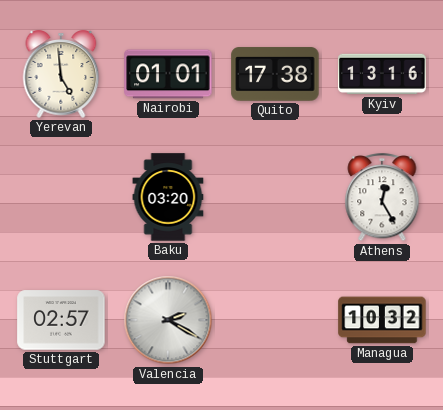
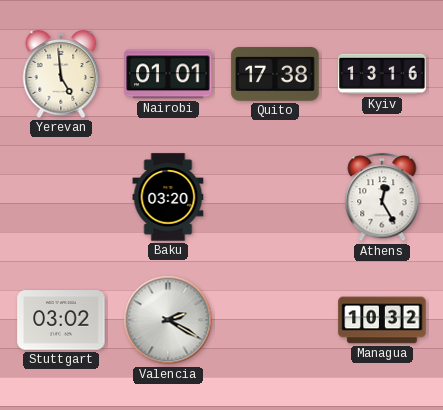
Stuttgart: 02:57 -> 03:02
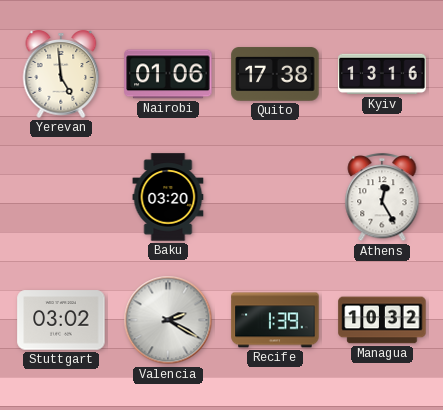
Nairobi: 01:01 -> 01:06
Recife: none -> 1:39
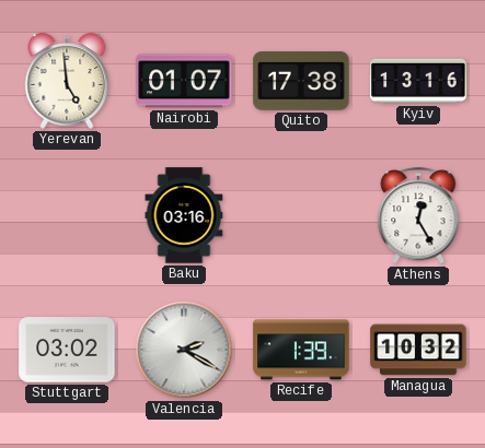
Nairobi: 01:06 -> 01:07
Baku: 03:20 -> 03:16
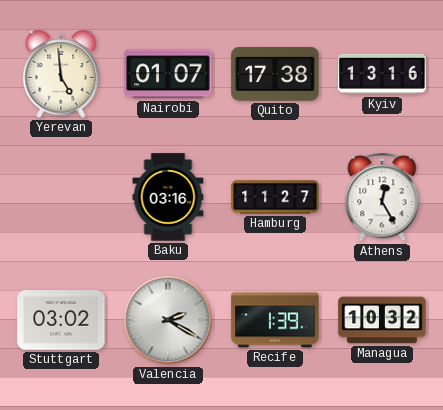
Hamburg: none -> 11:27
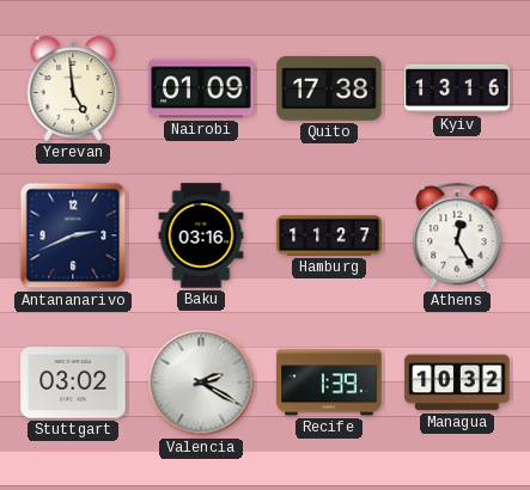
Nairobi: 01:07 -> 01:09
Antananarivo: none -> 2:41
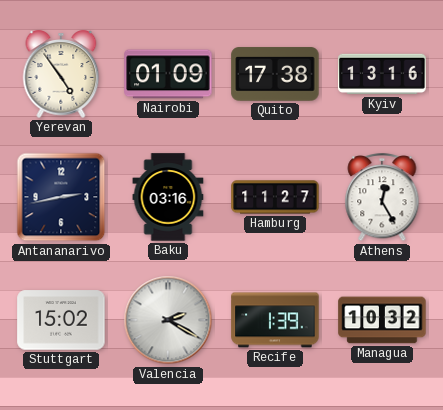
Yerevan: 4:59 -> 4:54
Antananarivo: 2:41 -> 2:43
Stuttgart: 03:02 -> 15:02
